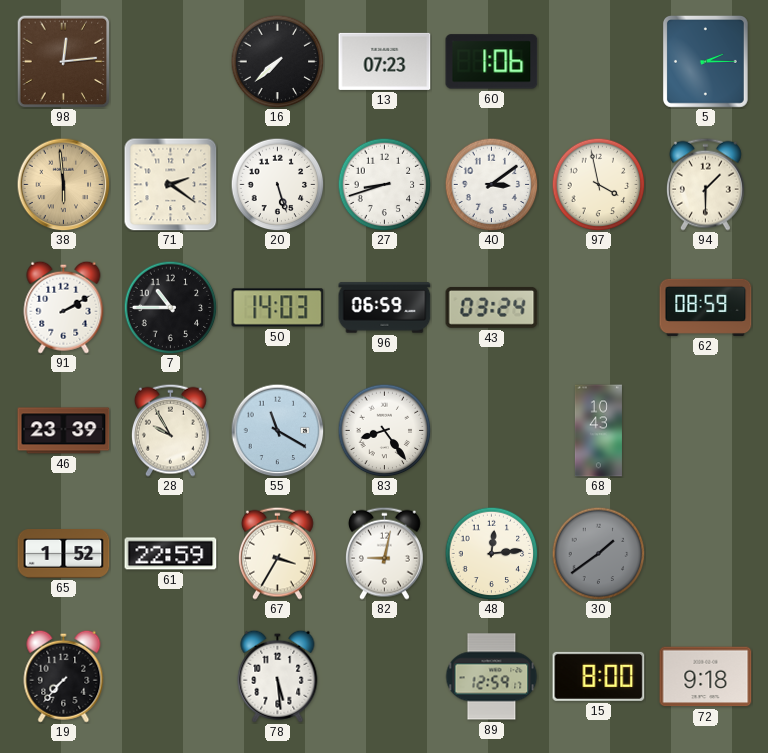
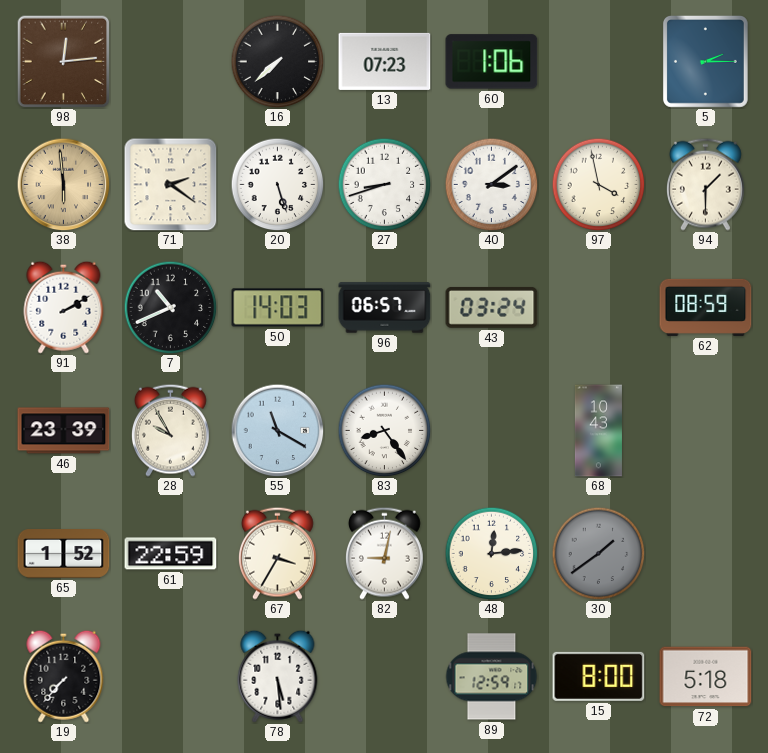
7: 10:45 -> 10:41
96: 06:59 -> 06:57
72: 9:18 -> 5:18
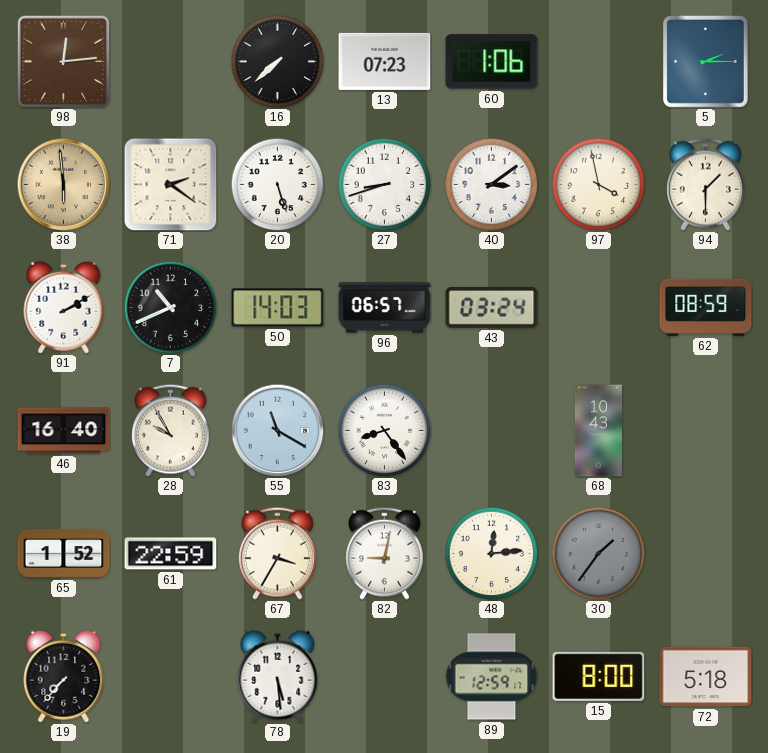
46: 23:39 -> 16:40
30: 1:39 -> 1:36
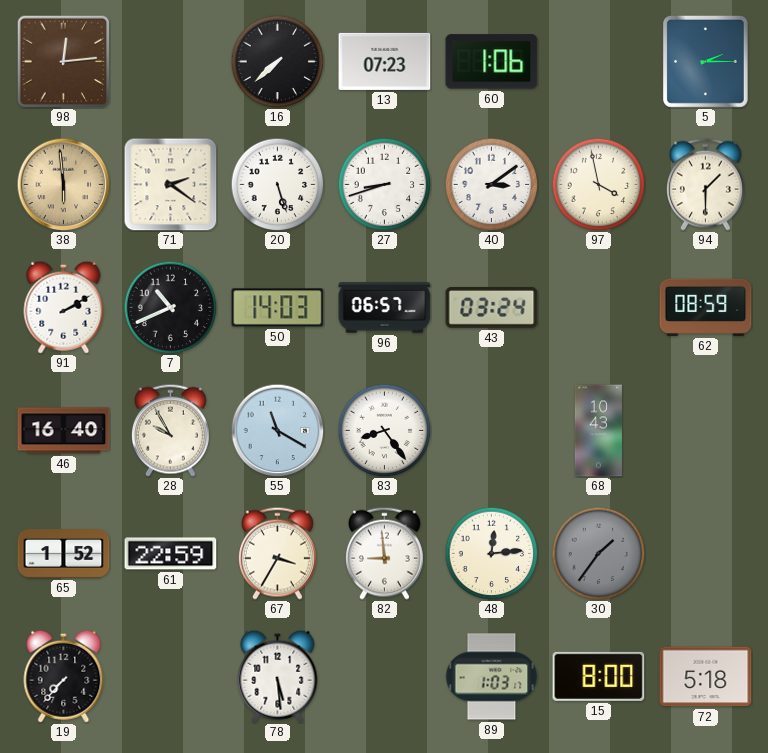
82: 9:02 -> 8:59
89: 12:59 -> 1:03
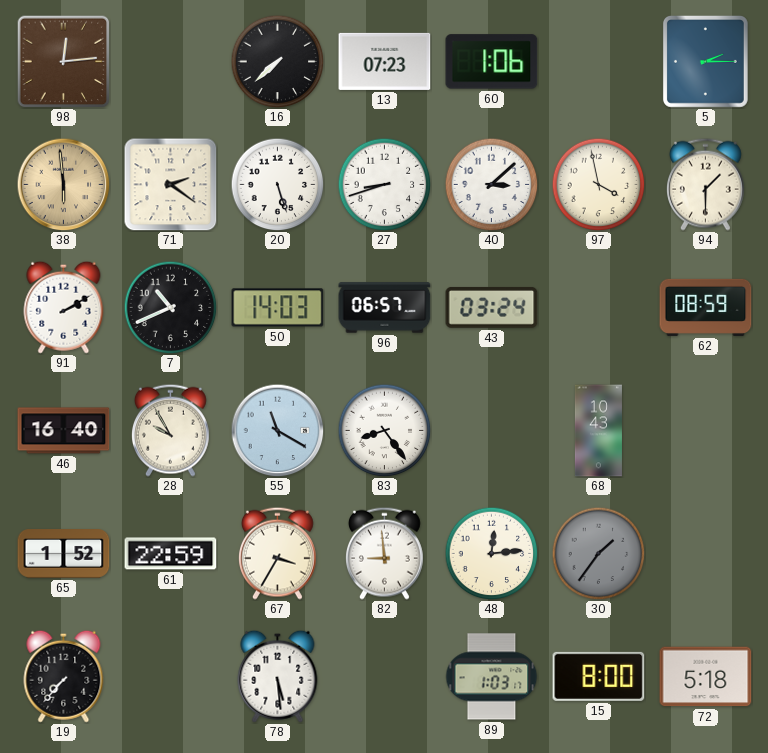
40: 3:09 -> 3:08
